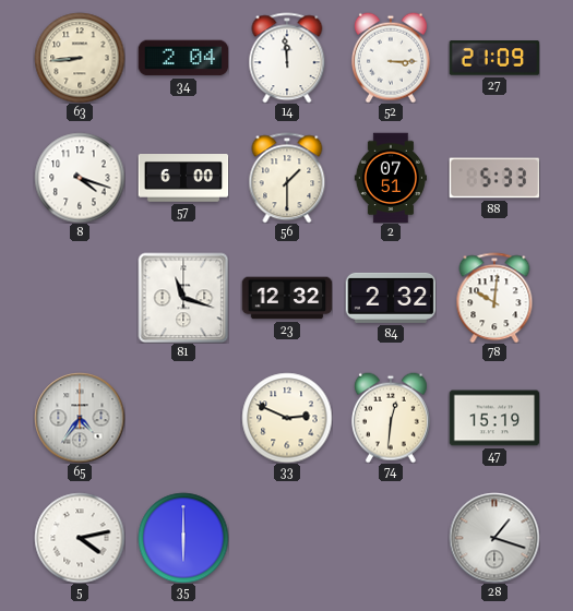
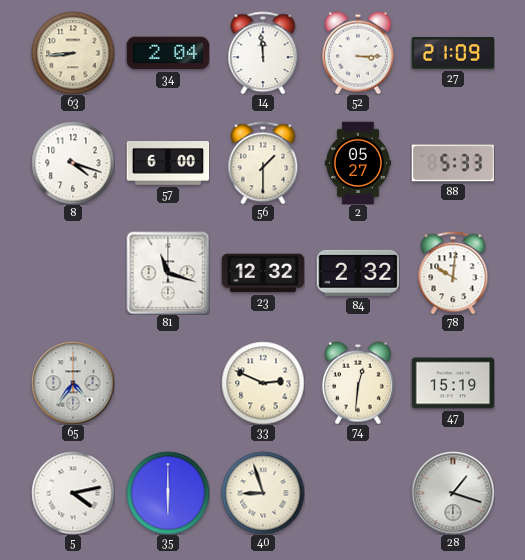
2: 07:51 -> 05:27
40: none -> 8:57
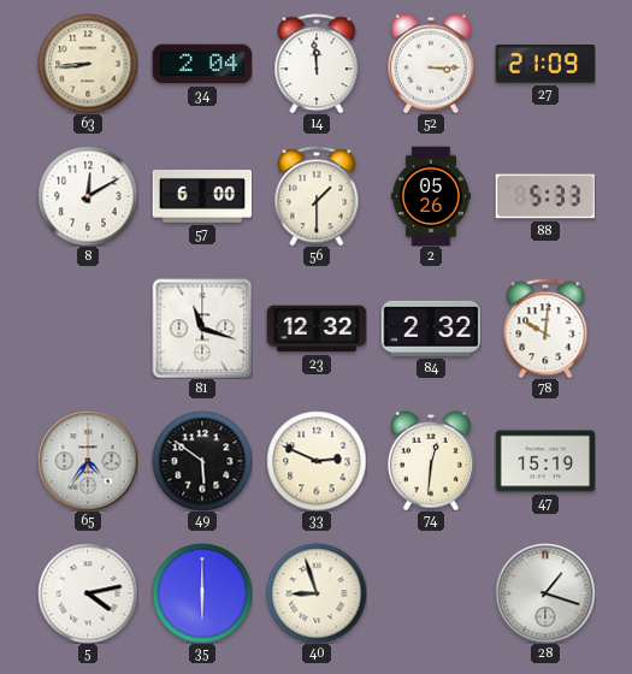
8: 4:18 -> 12:10
2: 05:27 -> 05:26
49: none -> 5:51
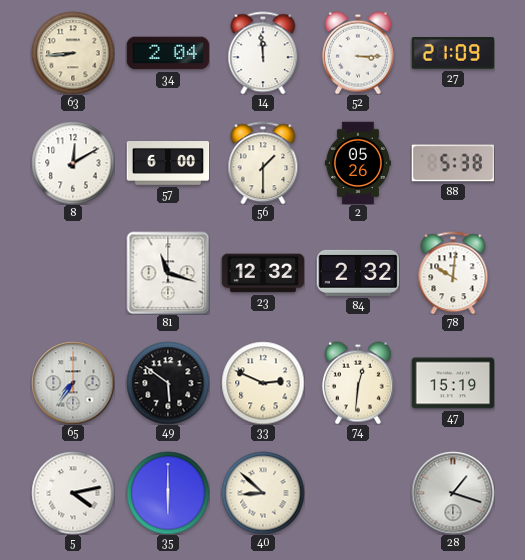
88: 5:33 -> 5:38
65: 4:36 -> 7:36
40: 8:57 -> 8:52
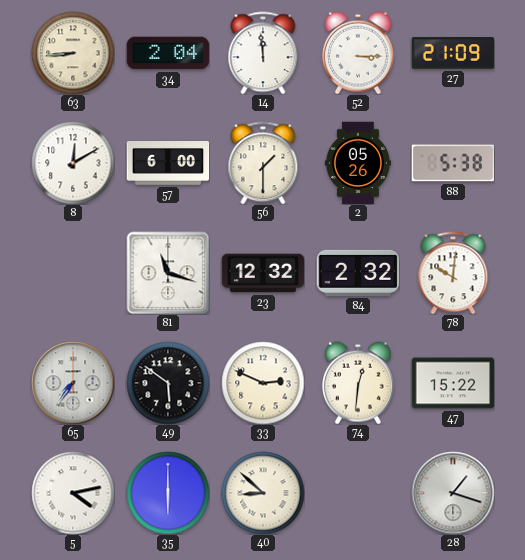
47: 15:19 -> 15:22
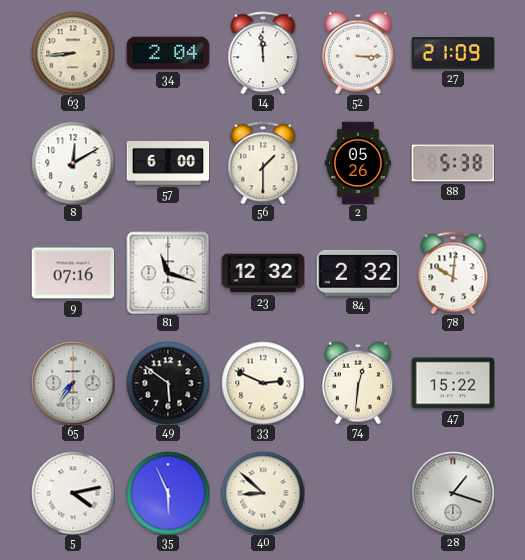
9: none -> 07:16
35: 6:00 -> 5:56
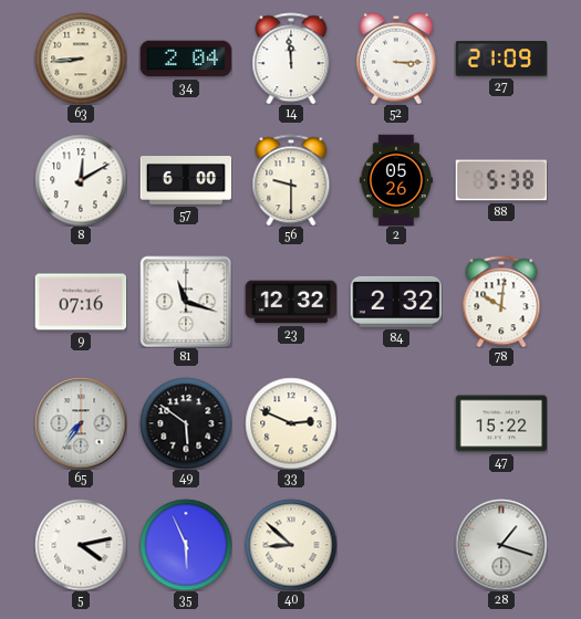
56: 1:30 -> 9:30
74: 12:31 -> none
